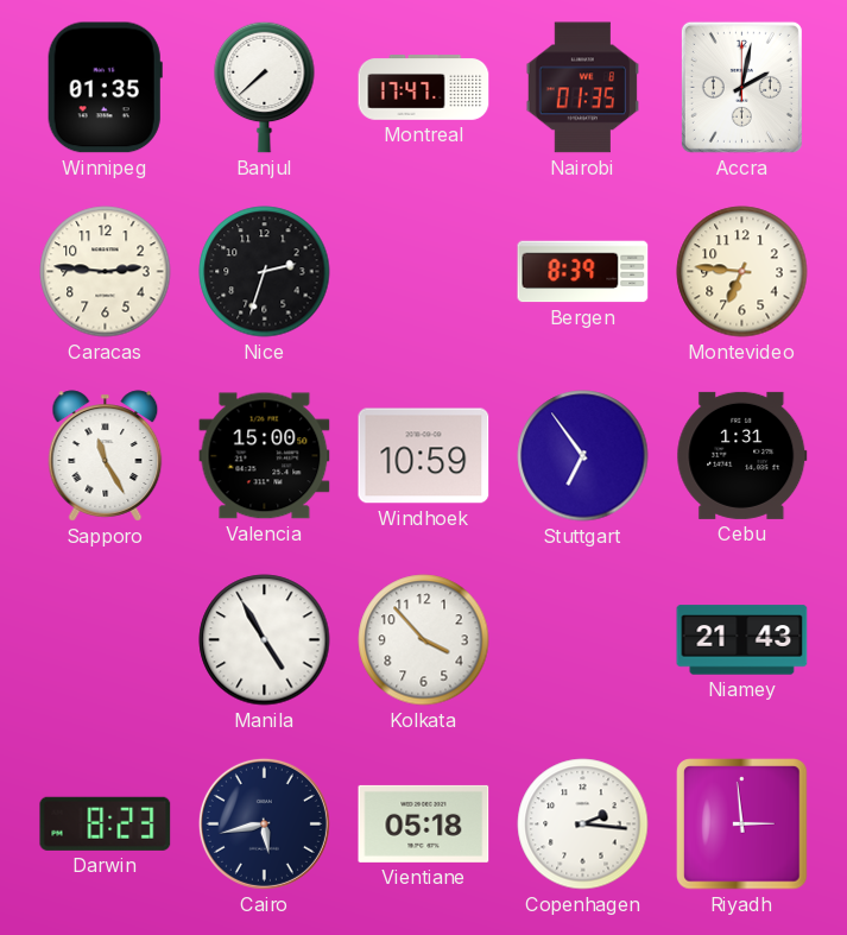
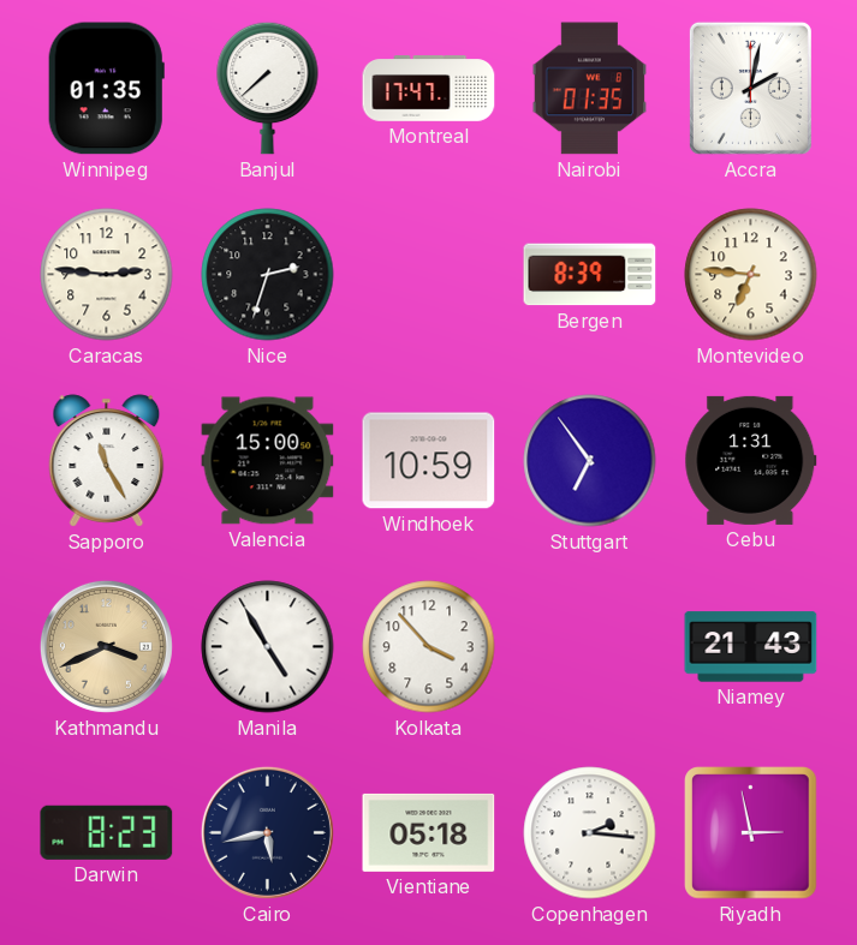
Kathmandu: none -> 3:41
Riyadh: 2:59 -> 2:58
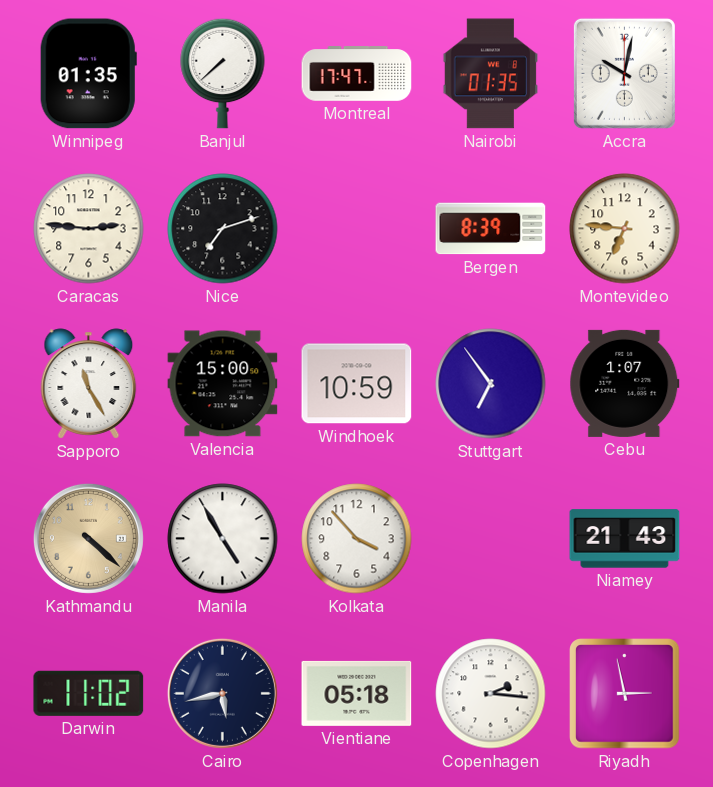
Accra: 2:02 -> 10:02
Nice: 2:33 -> 7:12
Cebu: 1:31 -> 1:07
Kathmandu: 3:41 -> 4:22
Darwin: 8:23 -> 11:02
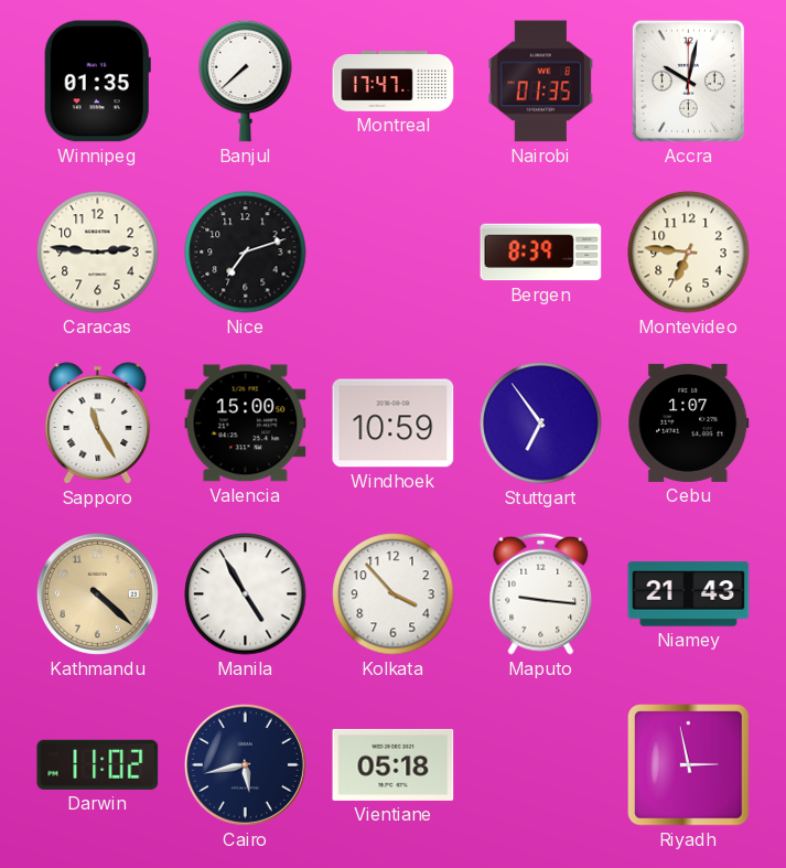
Maputo: none -> 9:16
Copenhagen: 2:16 -> none
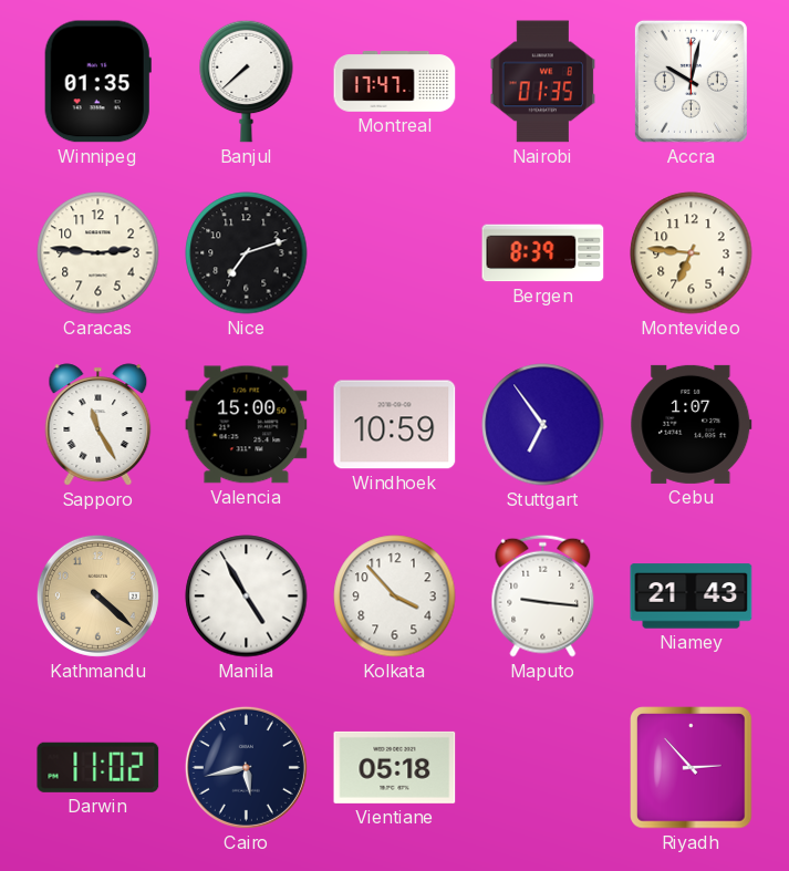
Riyadh: 2:58 -> 2:53
